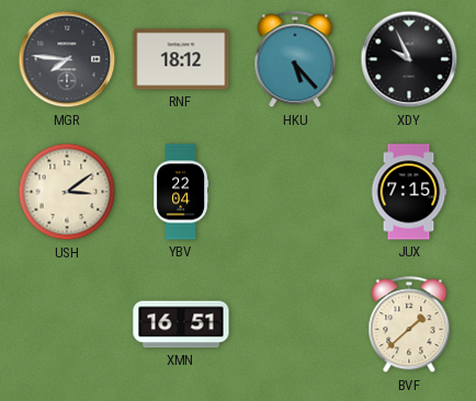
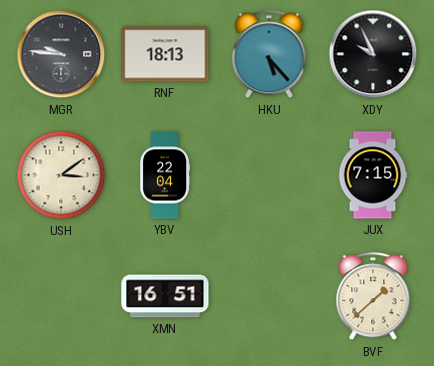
MGR: 7:46 -> 9:46
RNF: 18:12 -> 18:13
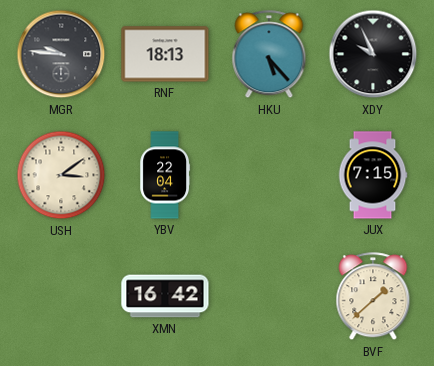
XMN: 16:51 -> 16:42
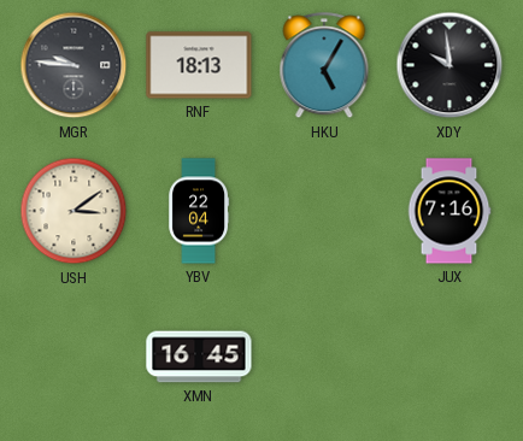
HKU: 5:23 -> 5:05
XDY: 9:56 -> 9:59
JUX: 7:15 -> 7:16
XMN: 16:42 -> 16:45
BVF: 1:38 -> none
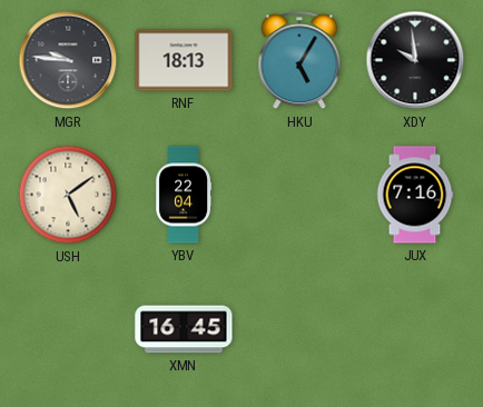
USH: 3:09 -> 5:09
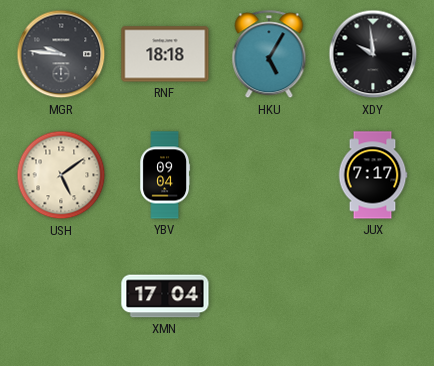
RNF: 18:13 -> 18:18
YBV: 22:04 -> 09:04
JUX: 7:16 -> 7:17
XMN: 16:45 -> 17:04
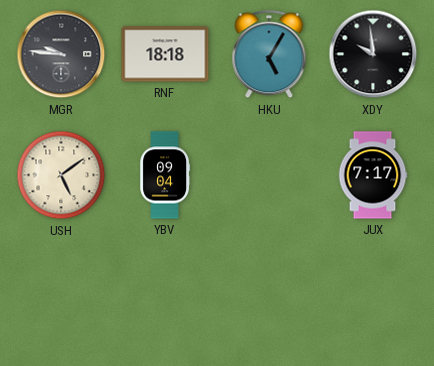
XMN: 17:04 -> none
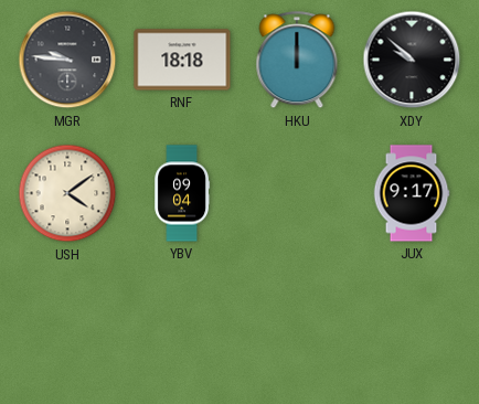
HKU: 5:05 -> 12:00
XDY: 9:59 -> 9:52
USH: 5:09 -> 4:09
JUX: 7:17 -> 9:17
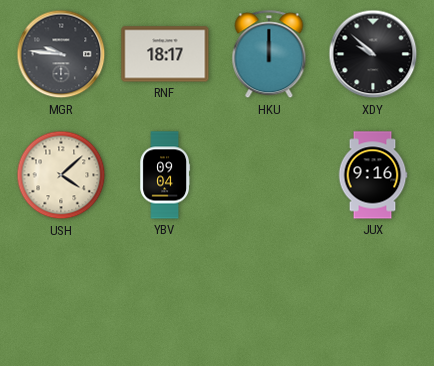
RNF: 18:18 -> 18:17
USH: 4:09 -> 4:08
JUX: 9:17 -> 9:16
